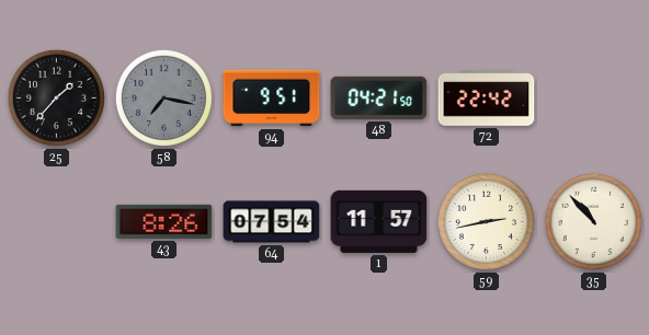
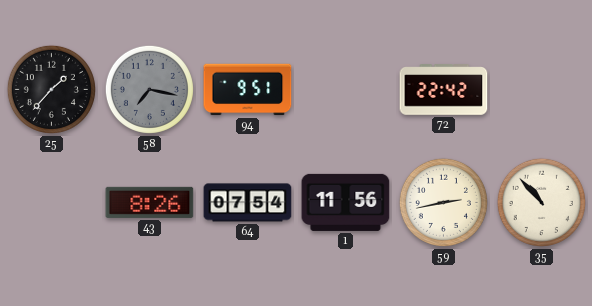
48: 04:21 -> none
1: 11:57 -> 11:56
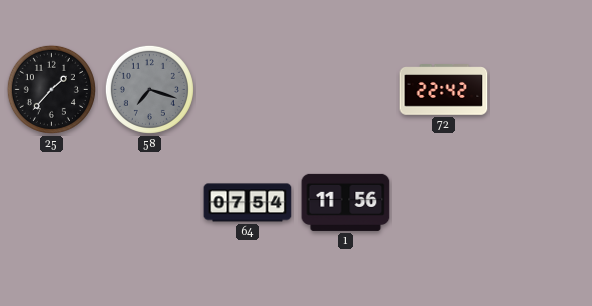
58: 7:17 -> 7:18
94: 9:51 -> none
43: 8:26 -> none
59: 2:43 -> none
35: 10:53 -> none
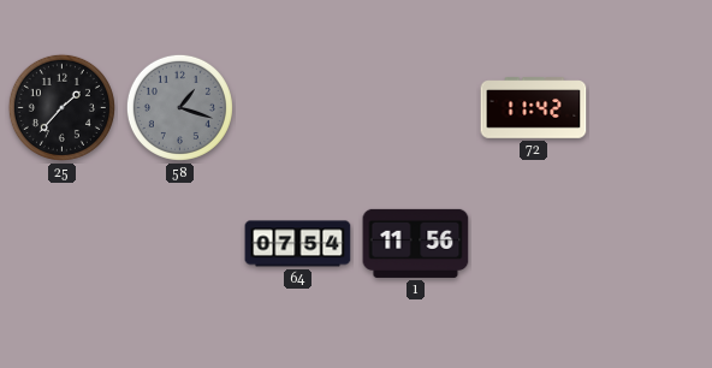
58: 7:18 -> 1:18
72: 22:42 -> 11:42
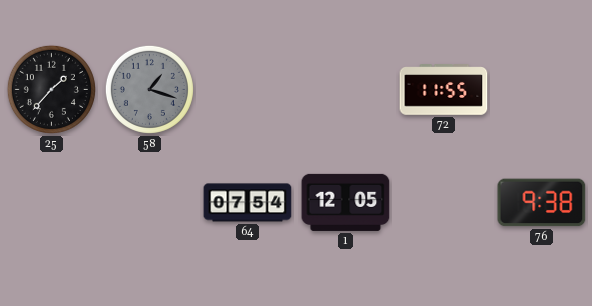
72: 11:42 -> 11:55
1: 11:56 -> 12:05
76: none -> 9:38
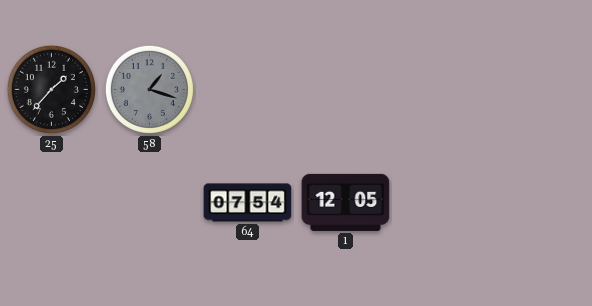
72: 11:55 -> none
76: 9:38 -> none
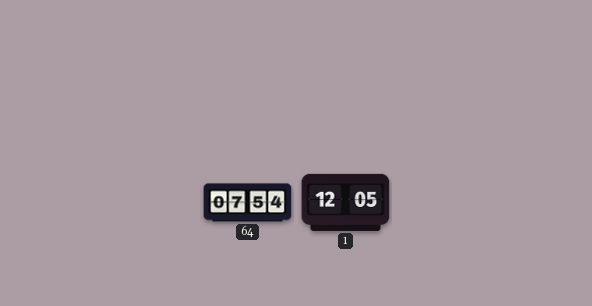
25: 1:37 -> none
58: 1:18 -> none
